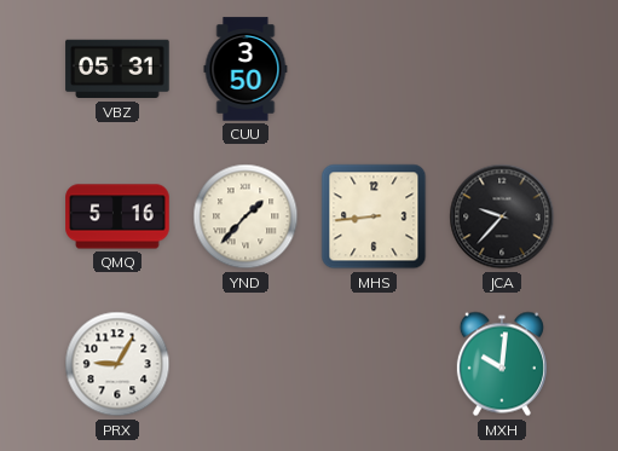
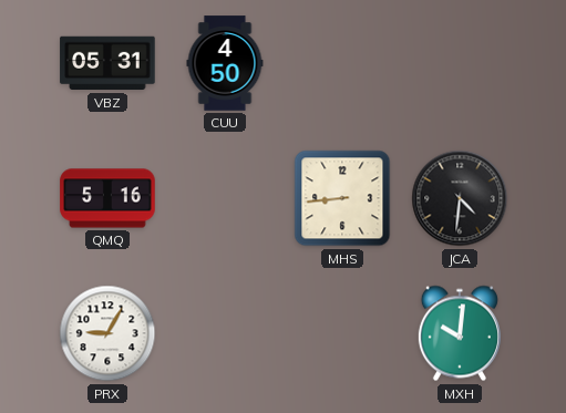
CUU: 3:50 -> 4:50
YND: 1:37 -> none
JCA: 9:37 -> 4:31
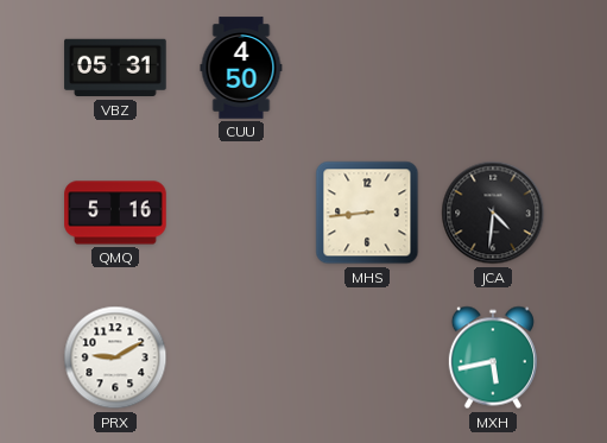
PRX: 9:05 -> 9:10
MXH: 10:01 -> 5:43
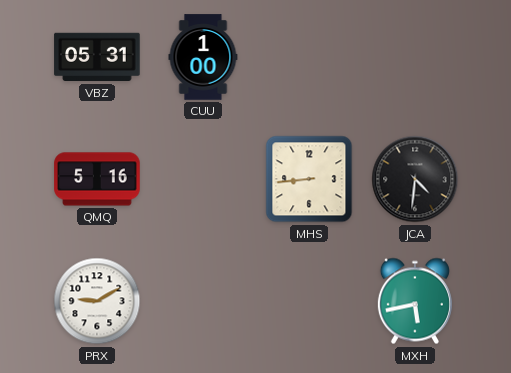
CUU: 4:50 -> 1:00
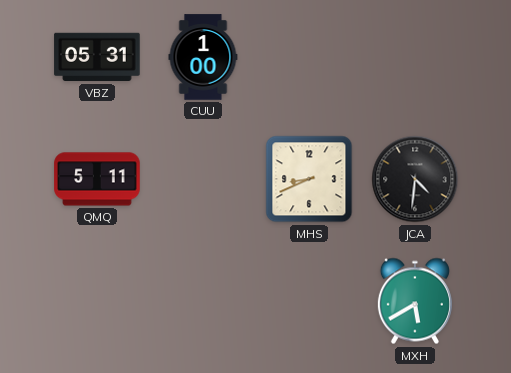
QMQ: 5:16 -> 5:11
MHS: 8:44 -> 8:41
PRX: 9:10 -> none
MXH: 5:43 -> 5:40
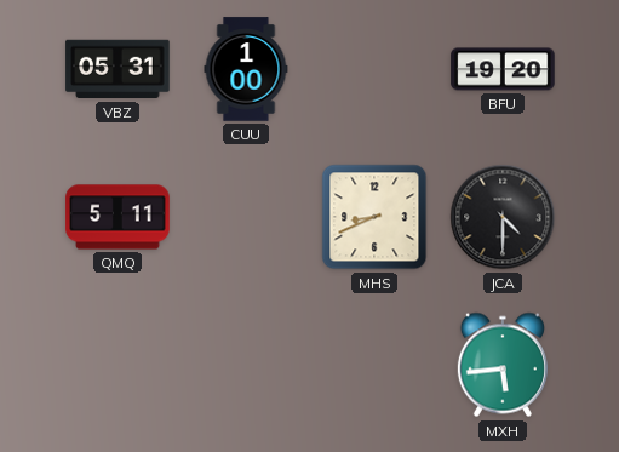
BFU: none -> 19:20
JCA: 4:31 -> 4:30
MXH: 5:40 -> 5:44
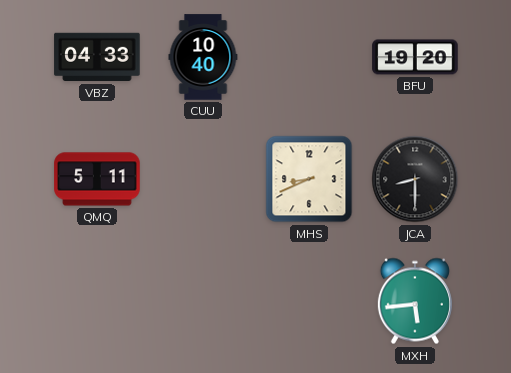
VBZ: 05:31 -> 04:33
CUU: 1:00 -> 10:40
JCA: 4:30 -> 8:30
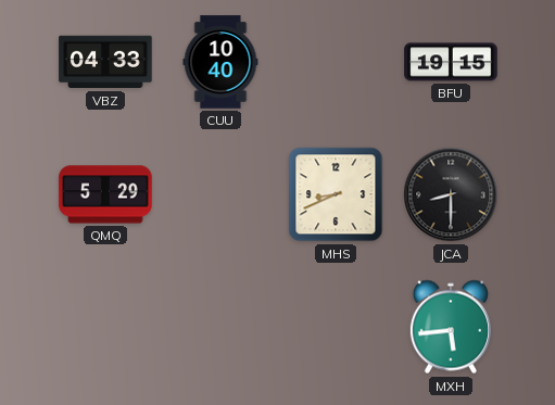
BFU: 19:20 -> 19:15
QMQ: 5:11 -> 5:29
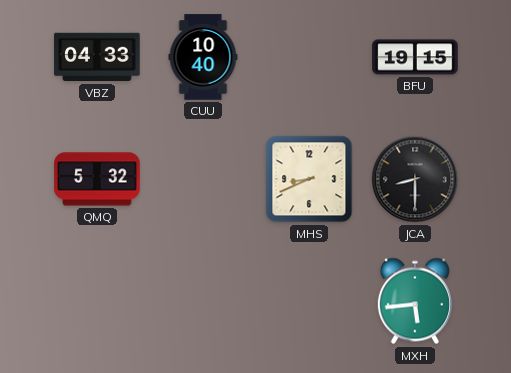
QMQ: 5:29 -> 5:32
